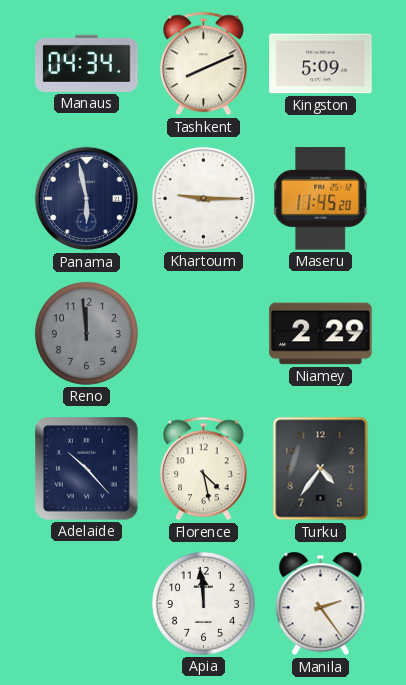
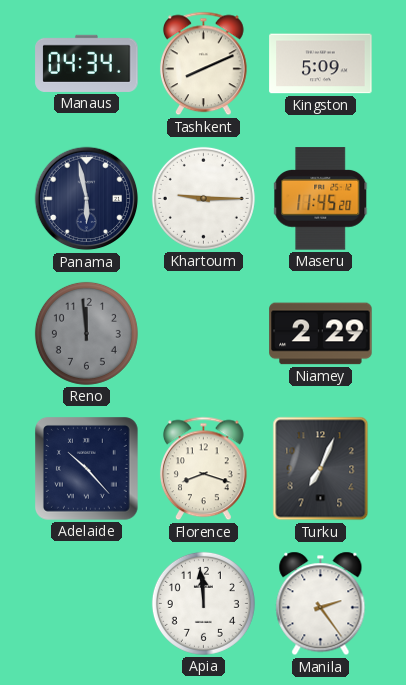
Florence: 4:28 -> 8:18
Turku: 4:36 -> 7:04
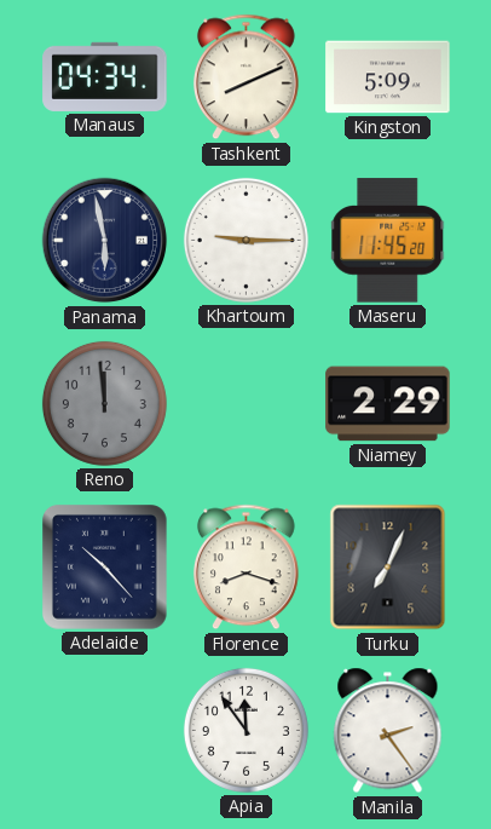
Apia: 11:59 -> 11:54
